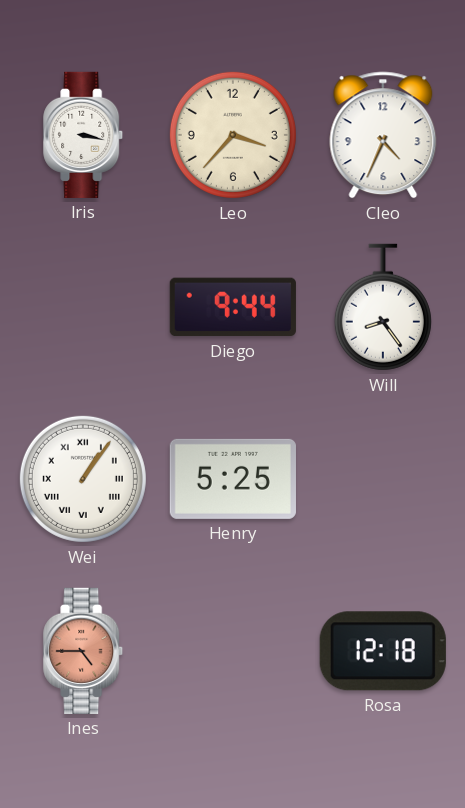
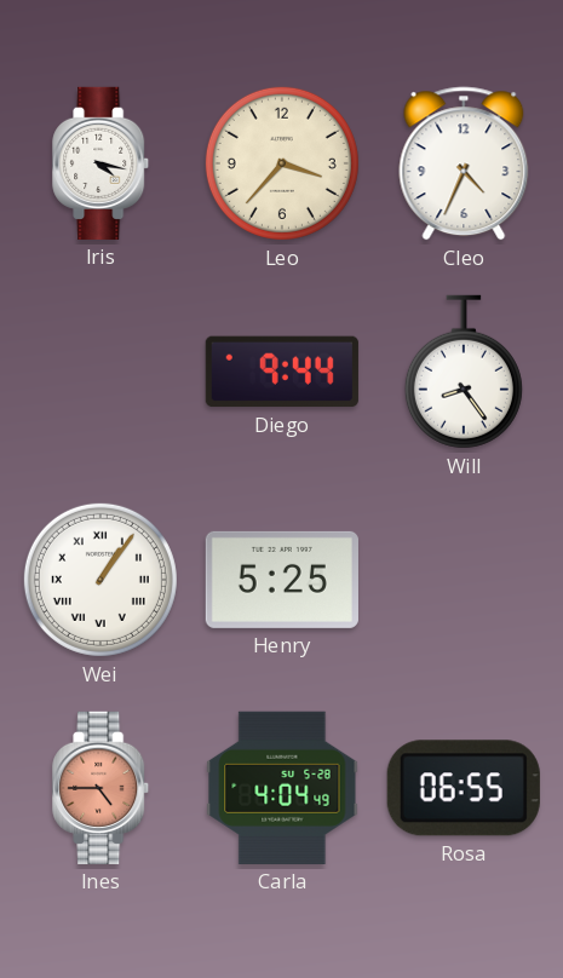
Iris: 3:17 -> 4:17
Carla: none -> 4:04
Rosa: 12:18 -> 06:55
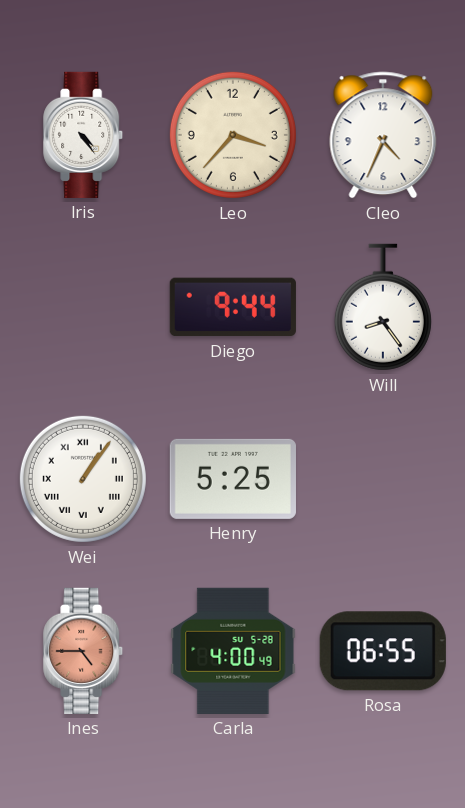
Iris: 4:17 -> 4:24
Carla: 4:04 -> 4:00
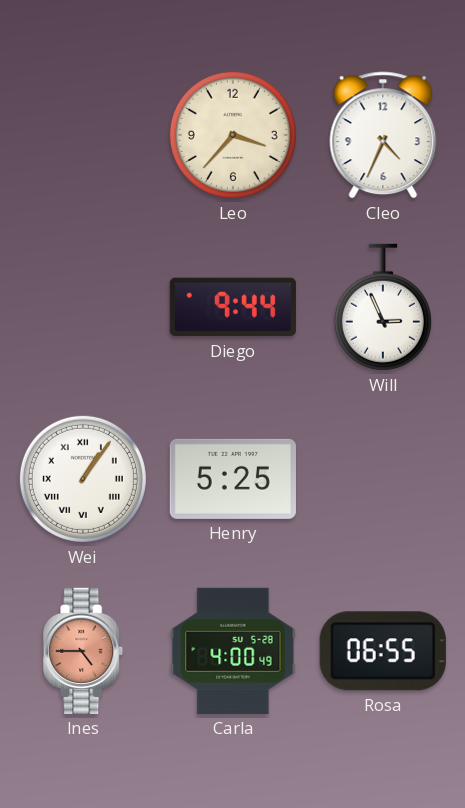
Iris: 4:24 -> none
Will: 8:24 -> 2:56
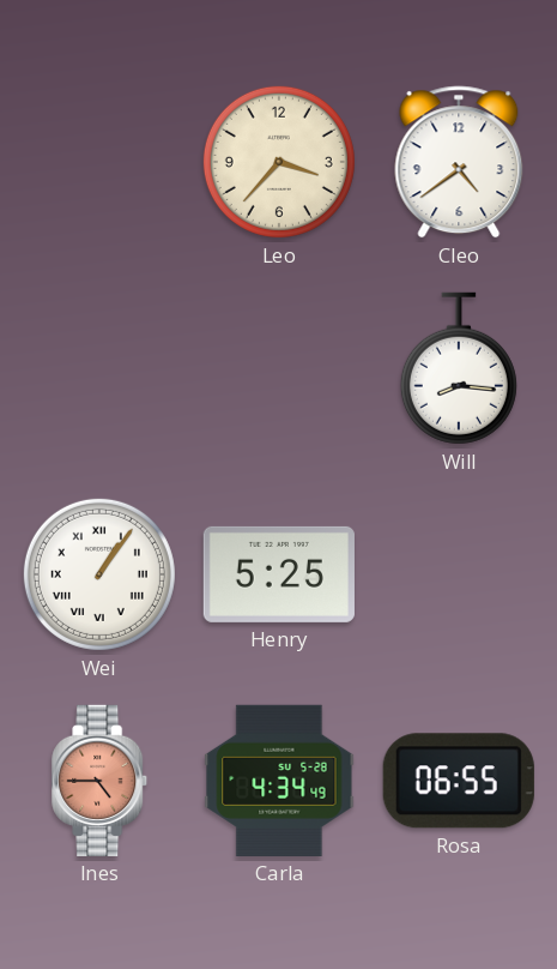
Cleo: 4:34 -> 4:39
Diego: 9:44 -> none
Will: 2:56 -> 8:16
Carla: 4:00 -> 4:34
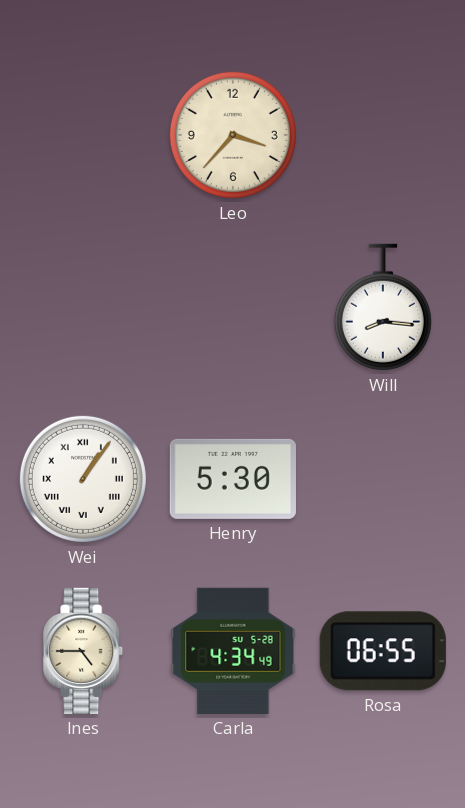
Cleo: 4:39 -> none
Henry: 5:25 -> 5:30
Ines dial: salmon -> cream
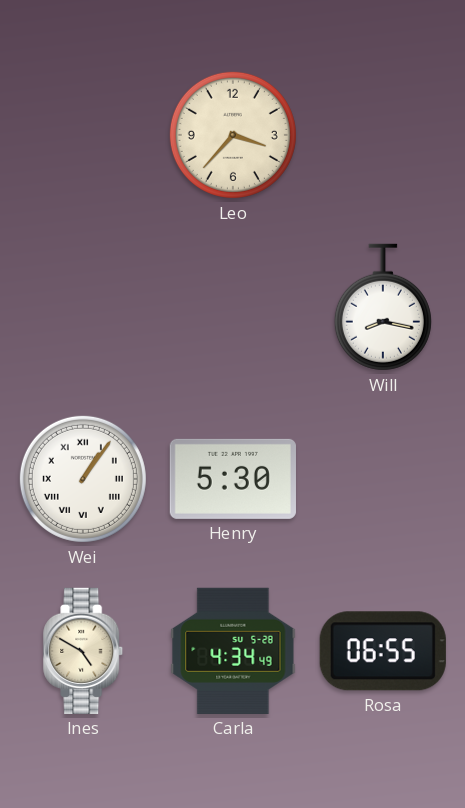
Will: 8:16 -> 8:17
Ines: 4:45 -> 4:50
